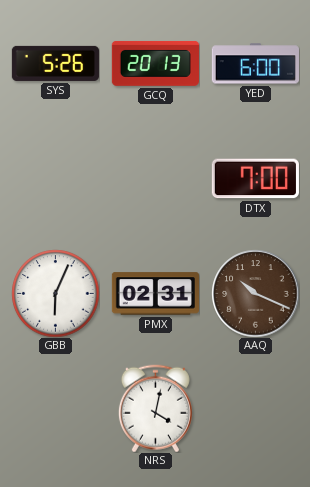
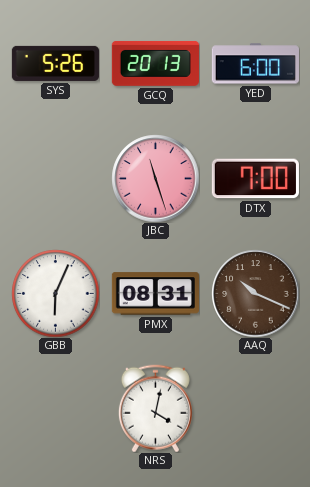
JBC: none -> 11:27
PMX: 02:31 -> 08:31
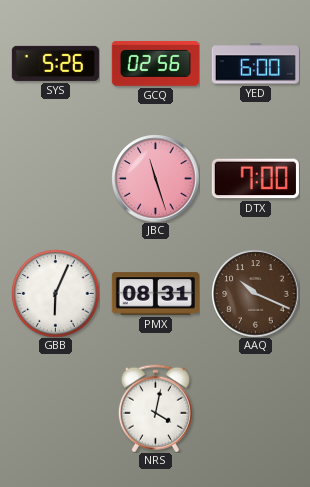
GCQ: 20:13 -> 02:56
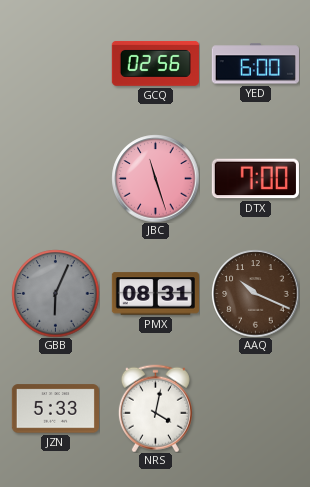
SYS: 5:26 -> none
GBB dial: white -> grey
JZN: none -> 5:33
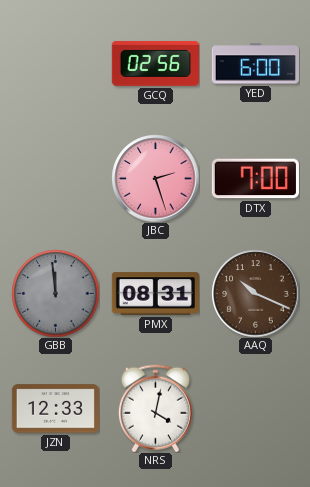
JBC: 11:27 -> 2:27
GBB: 6:04 -> 11:59
JZN: 5:33 -> 12:33
